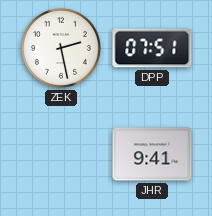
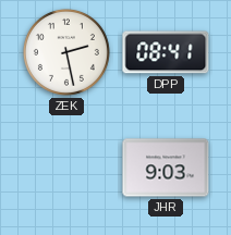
DPP: 07:51 -> 08:41
JHR: 9:41 -> 9:03
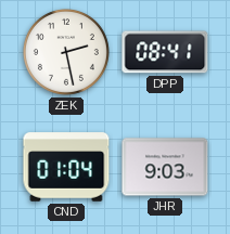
CND: none -> 01:04
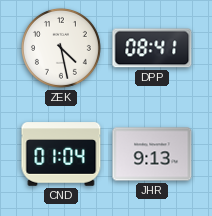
ZEK: 2:28 -> 4:28
JHR: 9:03 -> 9:13
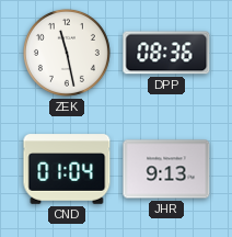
ZEK: 4:28 -> 11:28
DPP: 08:41 -> 08:36
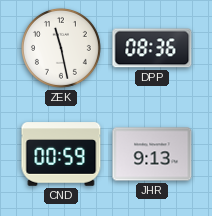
CND: 01:04 -> 00:59
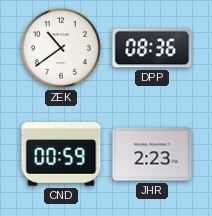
ZEK: 11:28 -> 10:39
JHR: 9:13 -> 2:23
